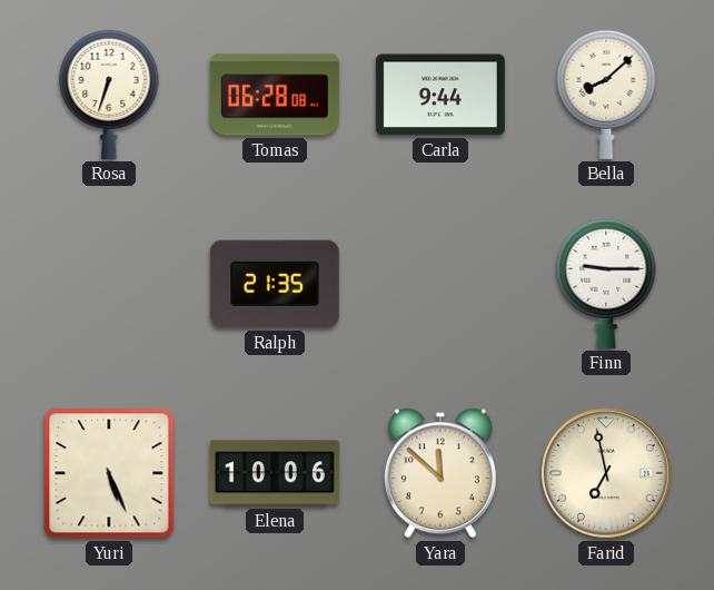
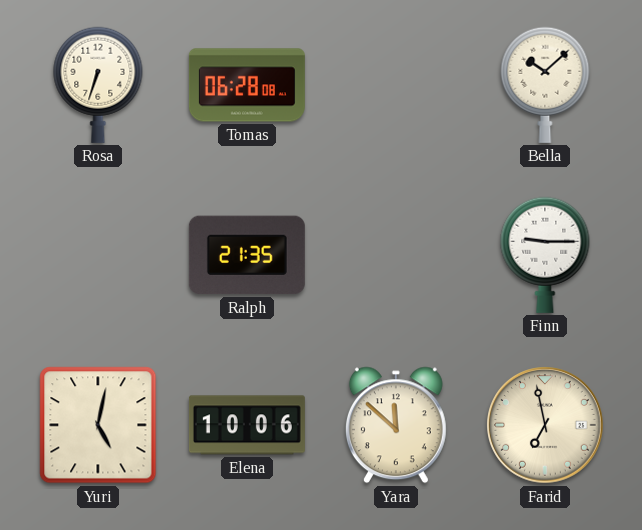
Carla: 9:44 -> none
Bella: 8:08 -> 10:08
Yuri: 5:26 -> 5:02
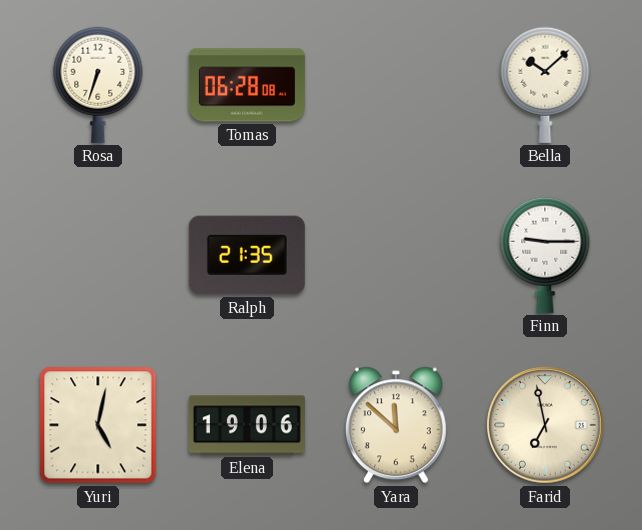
Elena: 10:06 -> 19:06
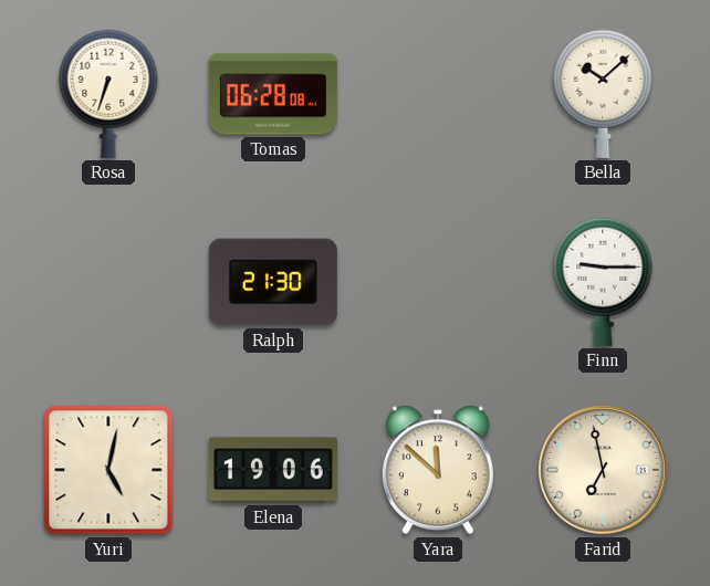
Ralph: 21:35 -> 21:30
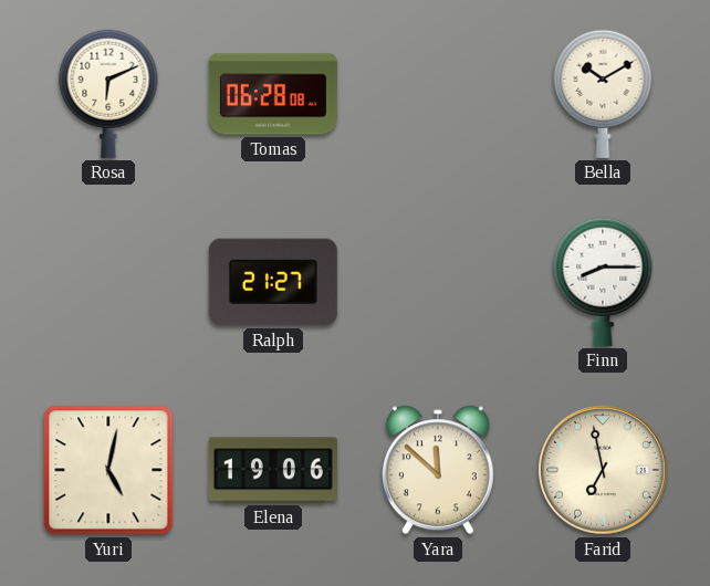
Rosa: 6:33 -> 6:11
Bella: 10:08 -> 10:10
Ralph: 21:30 -> 21:27
Finn: 9:15 -> 8:15
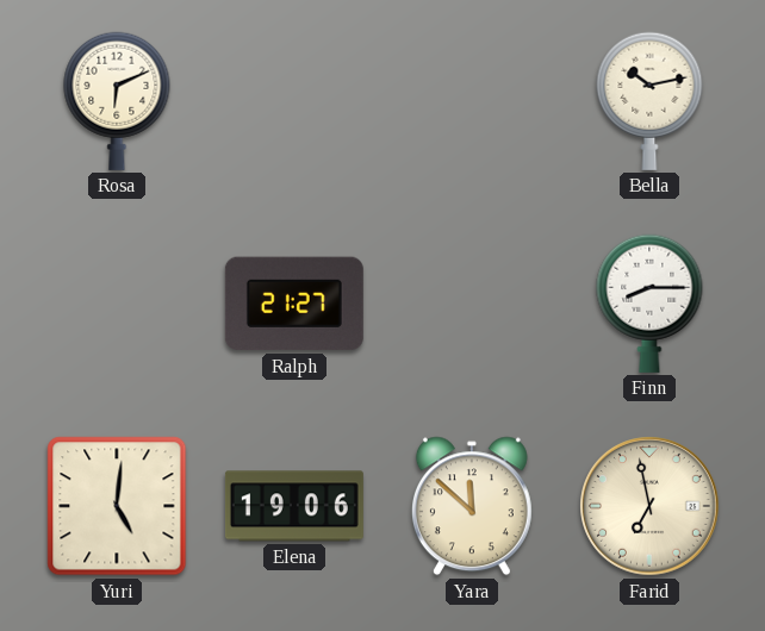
Tomas: 06:28 -> none
Bella: 10:10 -> 10:13
Yuri: 5:02 -> 5:01
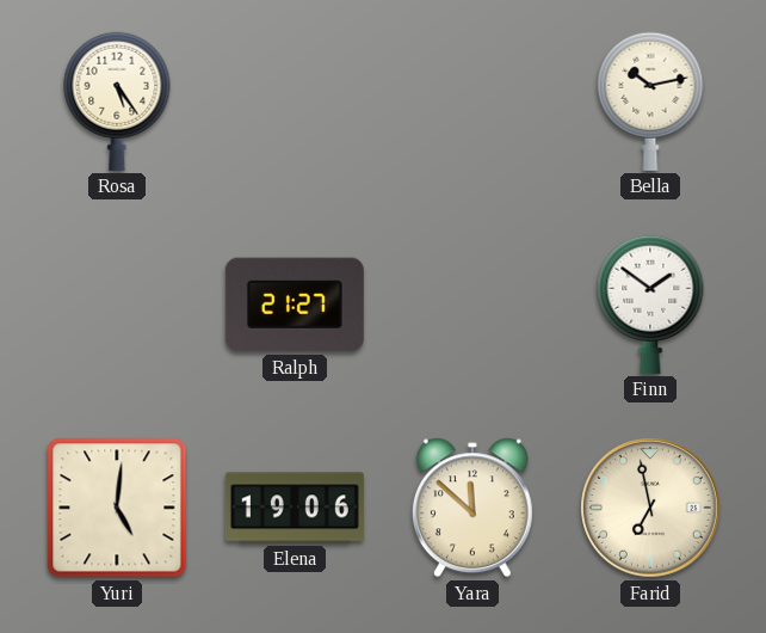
Rosa: 6:11 -> 5:24
Finn: 8:15 -> 1:51
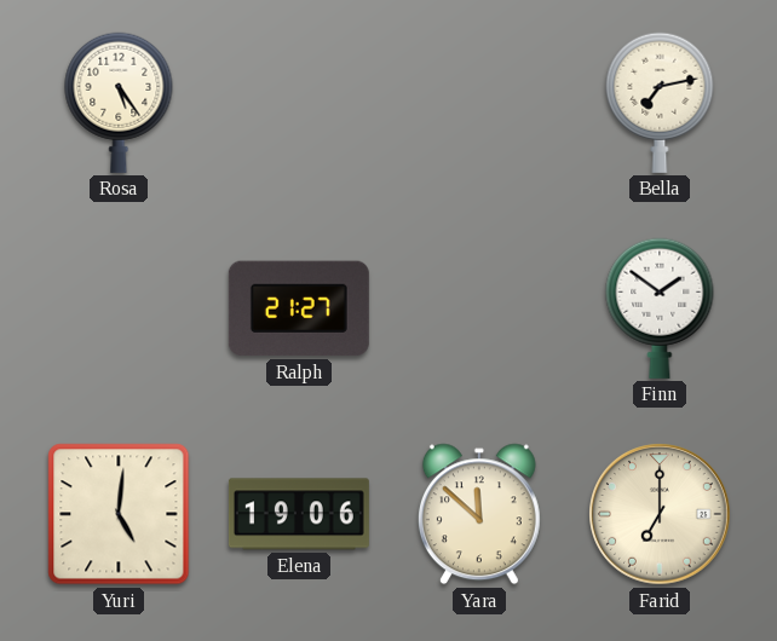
Bella: 10:13 -> 7:13
Farid: 6:58 -> 7:00
